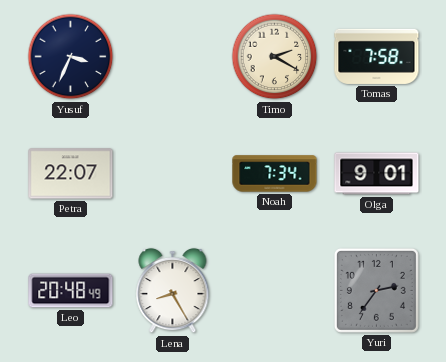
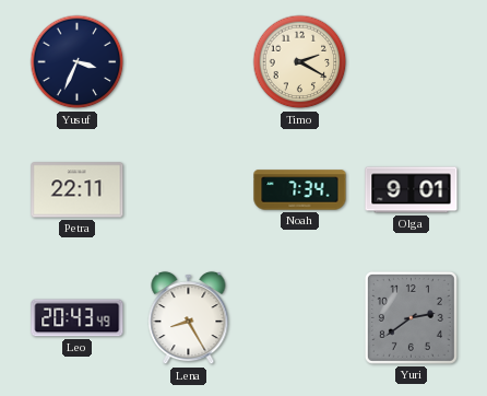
Tomas: 7:58 -> none
Petra: 22:07 -> 22:11
Leo: 20:48 -> 20:43
Yuri: 2:36 -> 2:39
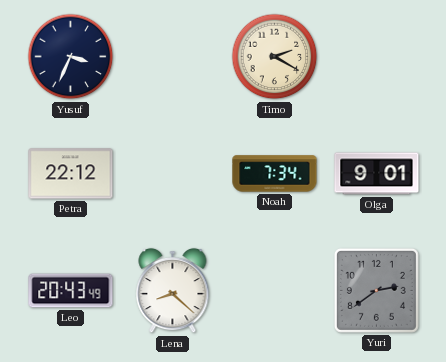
Petra: 22:11 -> 22:12
Lena: 8:25 -> 8:22
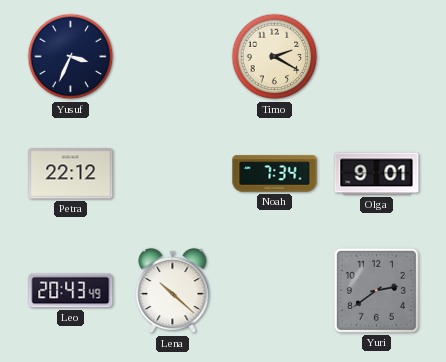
Lena: 8:22 -> 10:22
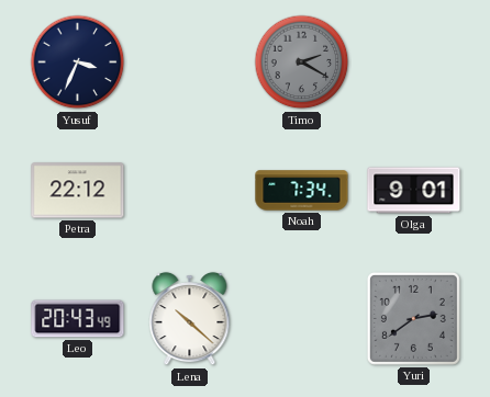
Timo dial: cream -> grey
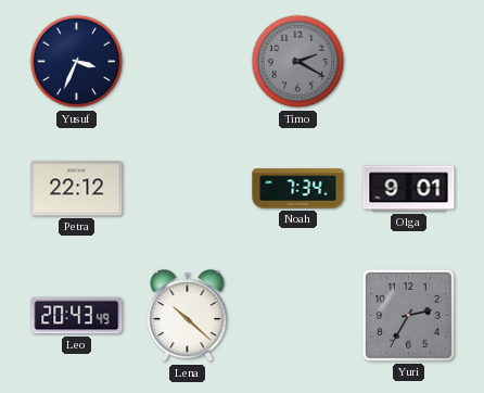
Yuri: 2:39 -> 2:35
